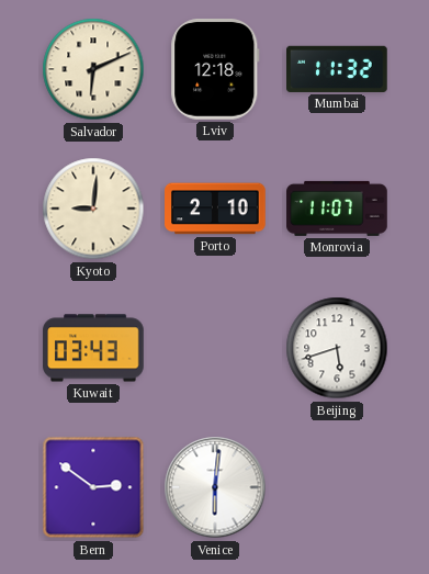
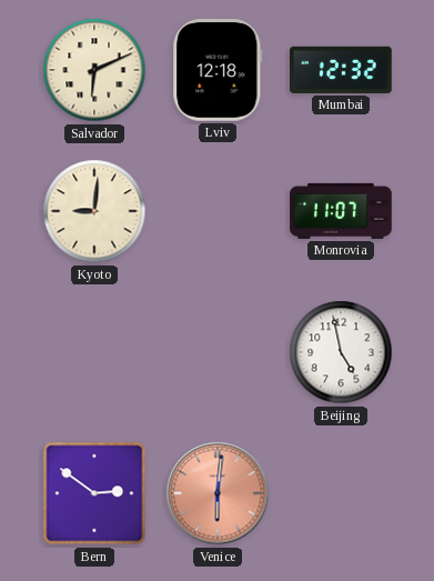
Mumbai: 11:32 -> 12:32
Porto: 2:10 -> none
Kuwait: 03:43 -> none
Beijing: 5:42 -> 4:58
Venice dial: white -> salmon
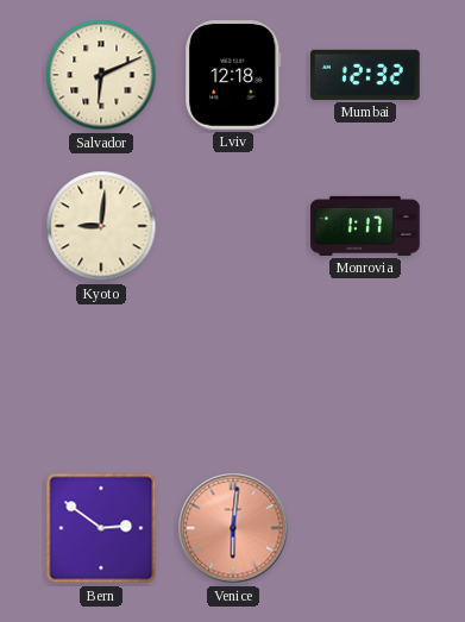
Monrovia: 11:07 -> 1:17
Beijing: 4:58 -> none
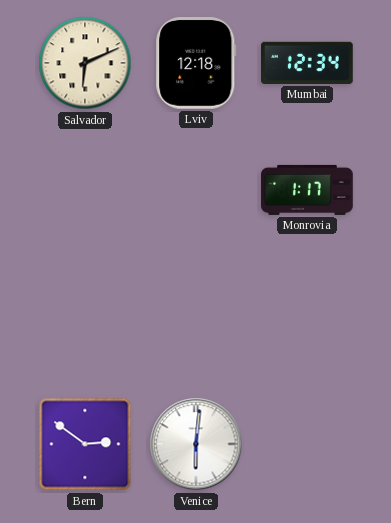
Mumbai: 12:32 -> 12:34
Kyoto: 9:01 -> none
Venice dial: salmon -> white
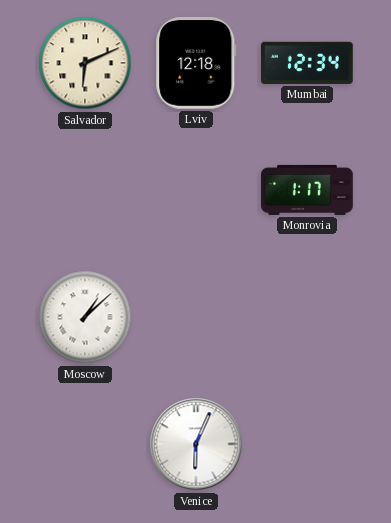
Moscow: none -> 1:08
Bern: 2:51 -> none
Venice: 6:01 -> 6:04
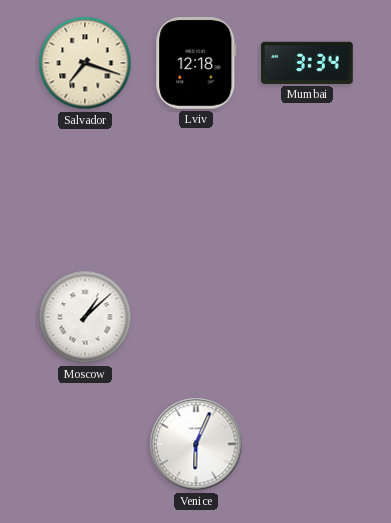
Salvador: 6:11 -> 7:18
Mumbai: 12:34 -> 3:34
Monrovia: 1:17 -> none
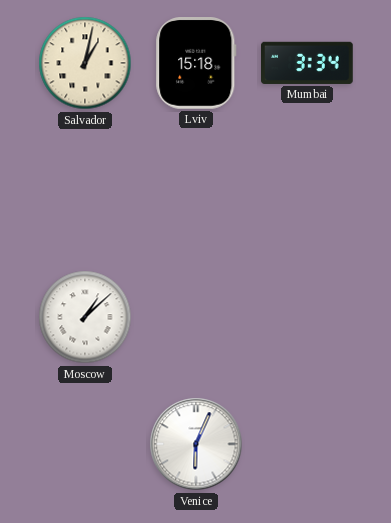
Salvador: 7:18 -> 1:02
Lviv: 12:18 -> 15:18
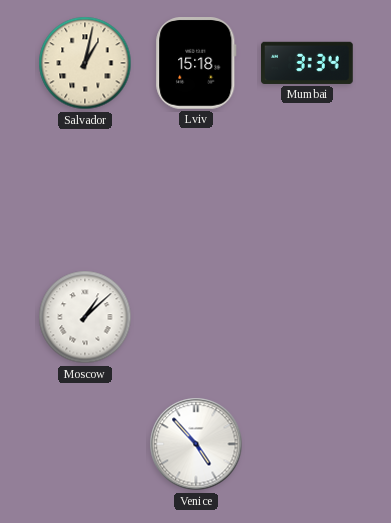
Venice: 6:04 -> 4:53
